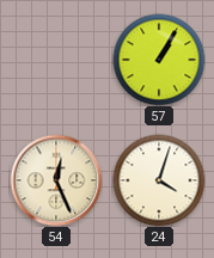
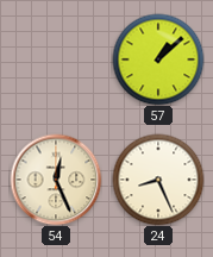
57: 1:05 -> 1:08
24: 4:03 -> 8:26
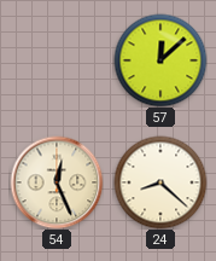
57: 1:08 -> 12:08
24: 8:26 -> 8:22
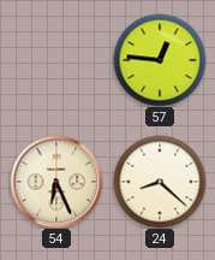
57: 12:08 -> 12:46
54: 12:26 -> 6:26
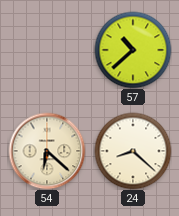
57: 12:46 -> 10:38
54: 6:26 -> 6:22
